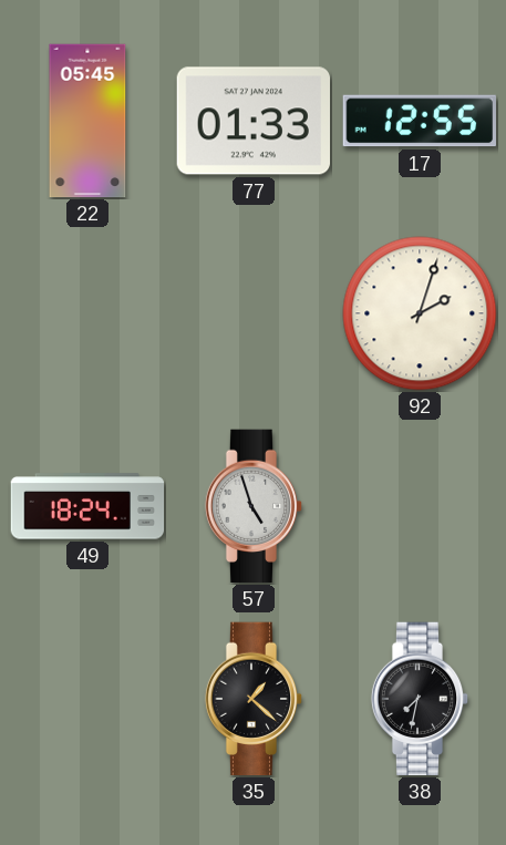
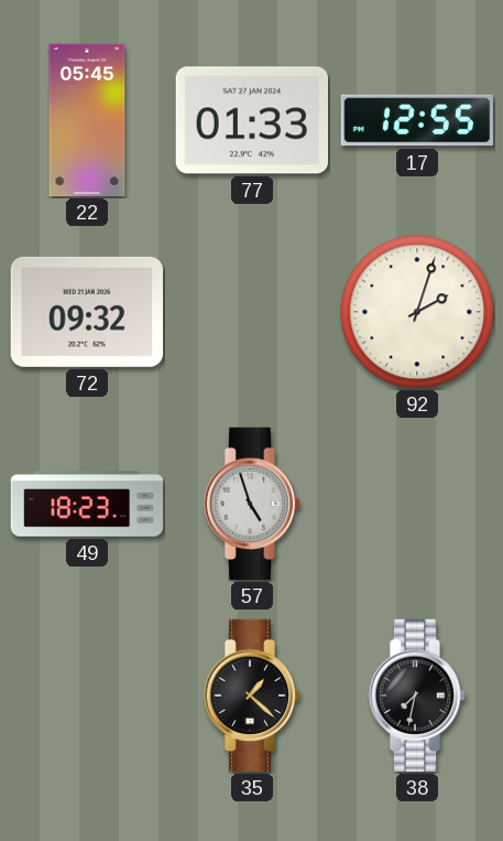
72: none -> 09:32
49: 18:24 -> 18:23
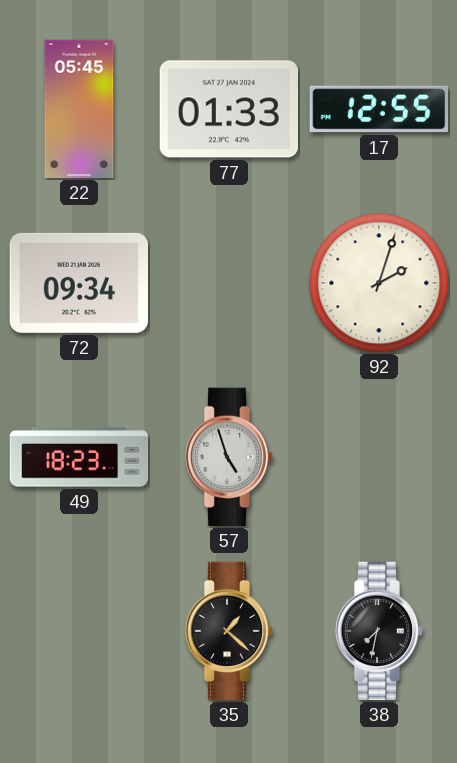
72: 09:32 -> 09:34
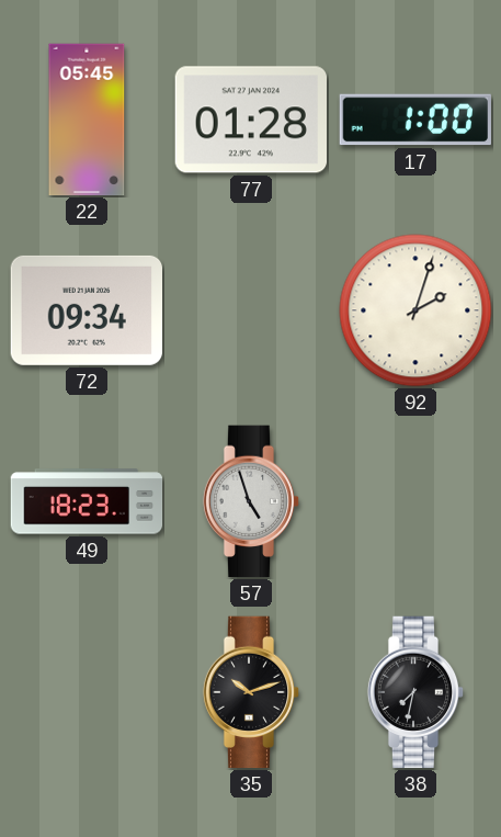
77: 01:33 -> 01:28
17: 12:55 -> 1:00
35: 1:22 -> 10:12
